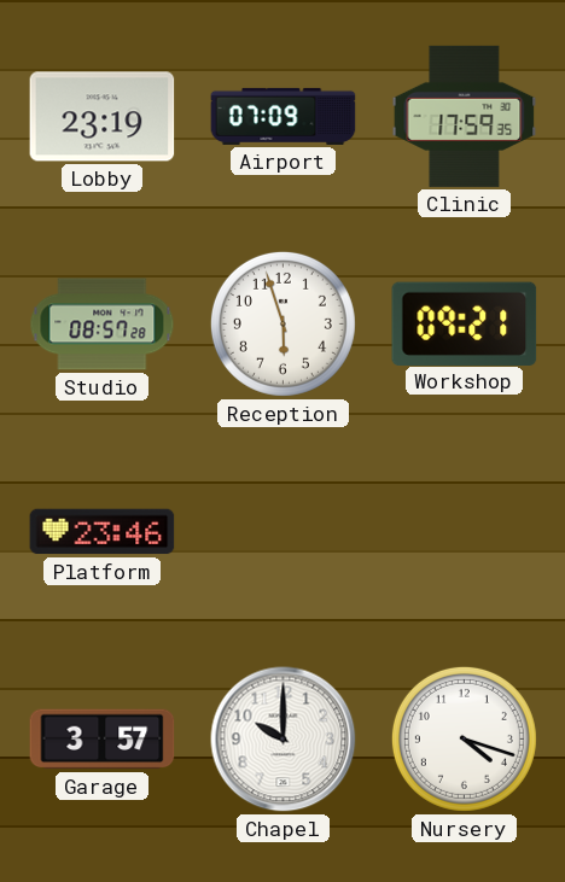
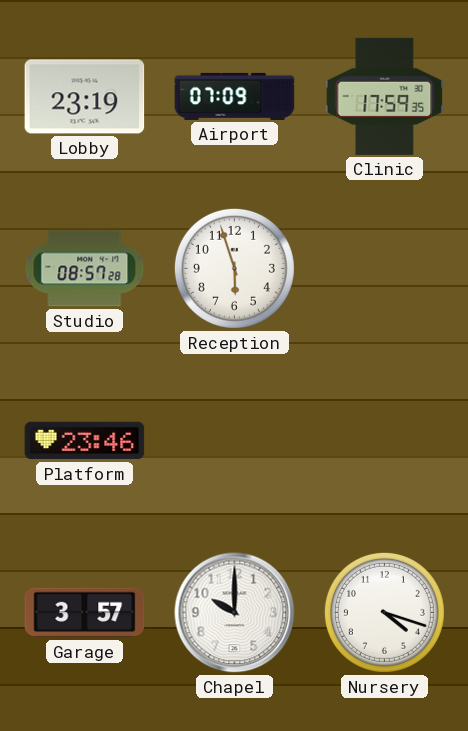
Workshop: 09:21 -> none
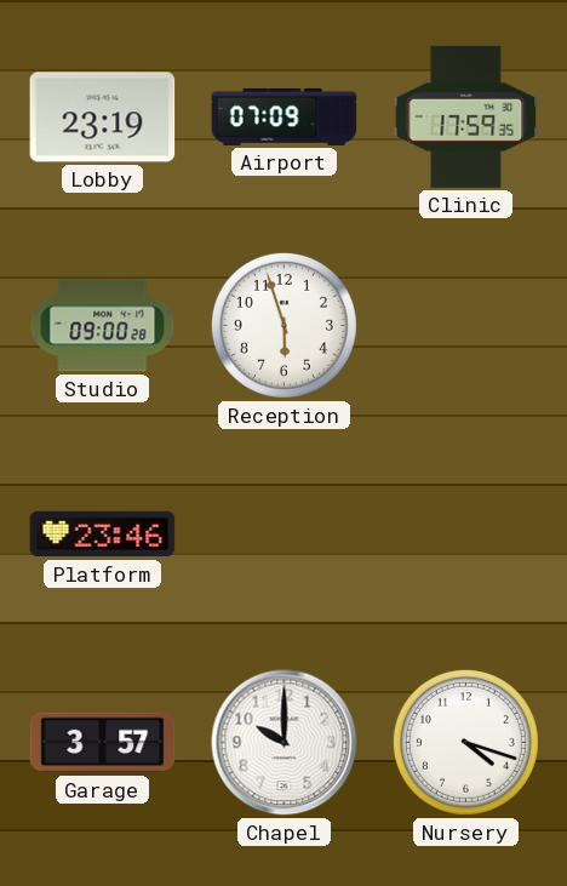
Studio: 08:57 -> 09:00
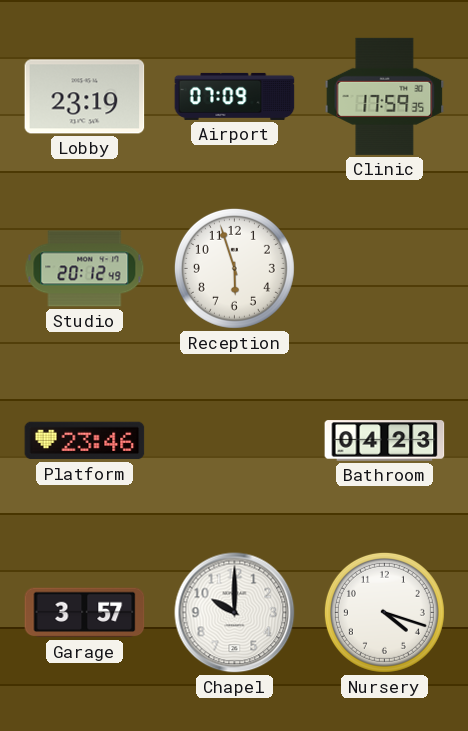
Studio: 09:00 -> 20:12
Bathroom: none -> 04:23
